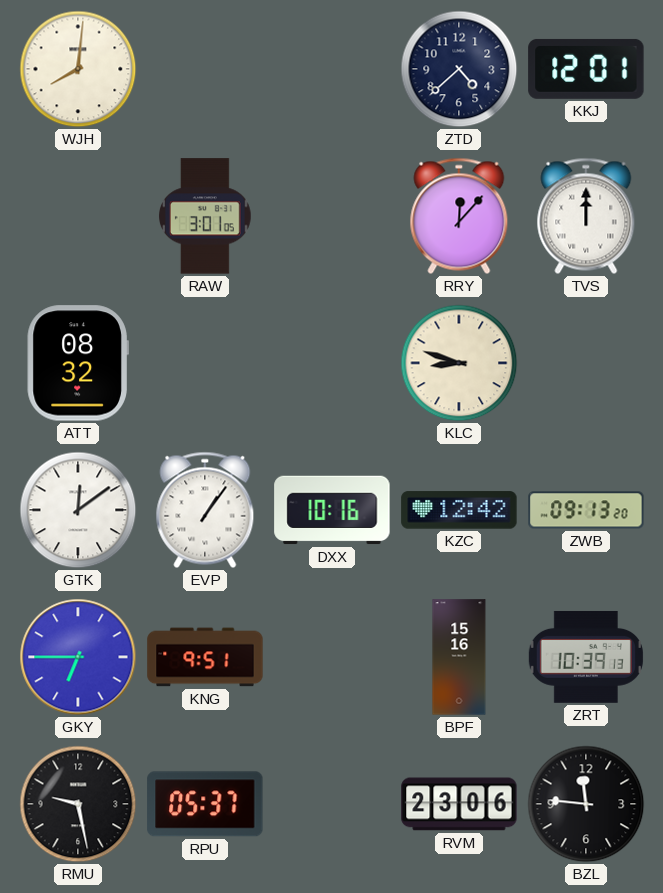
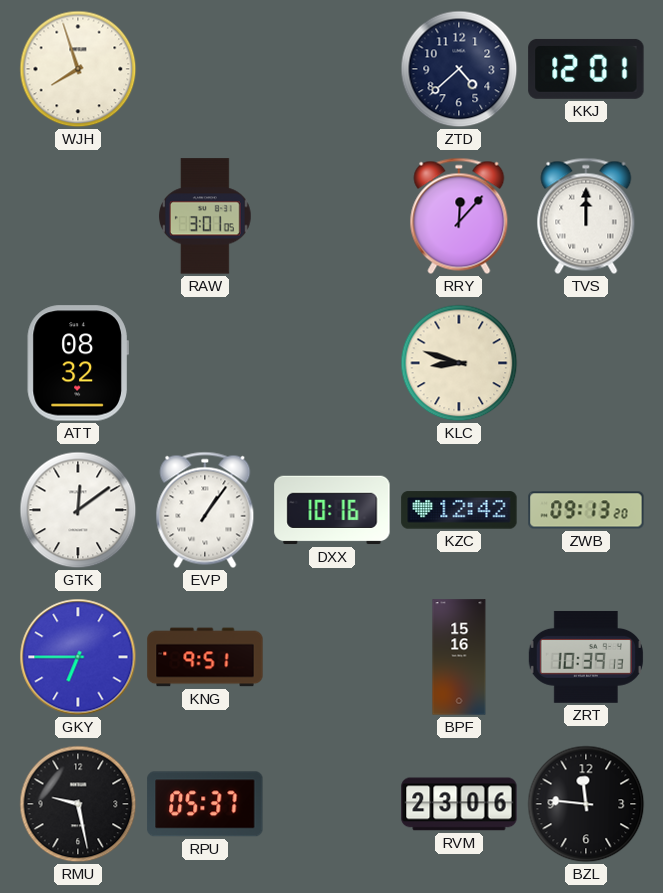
WJH: 8:01 -> 7:57
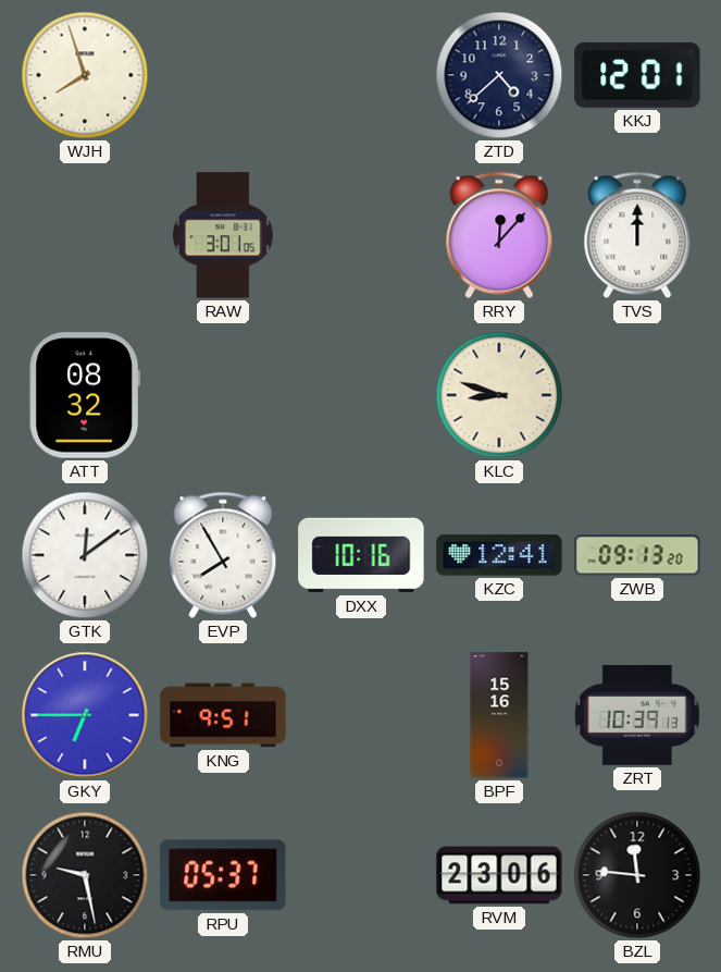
EVP: 1:06 -> 7:55
KZC: 12:42 -> 12:41
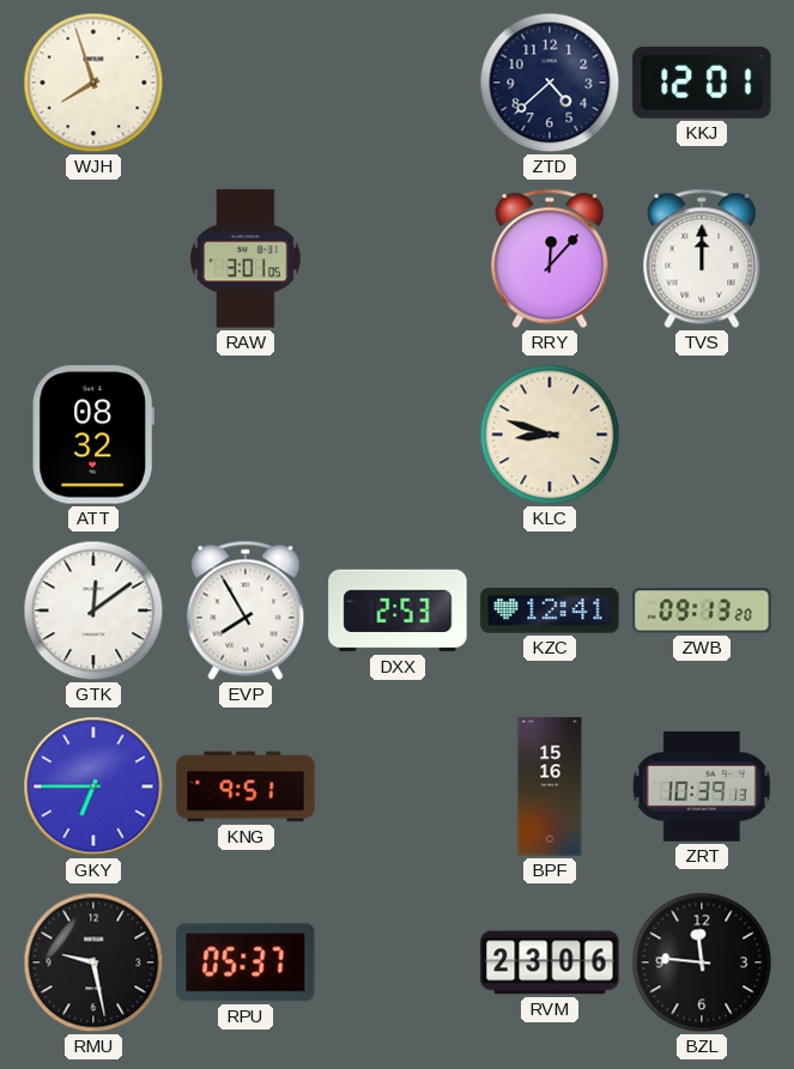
DXX: 10:16 -> 2:53
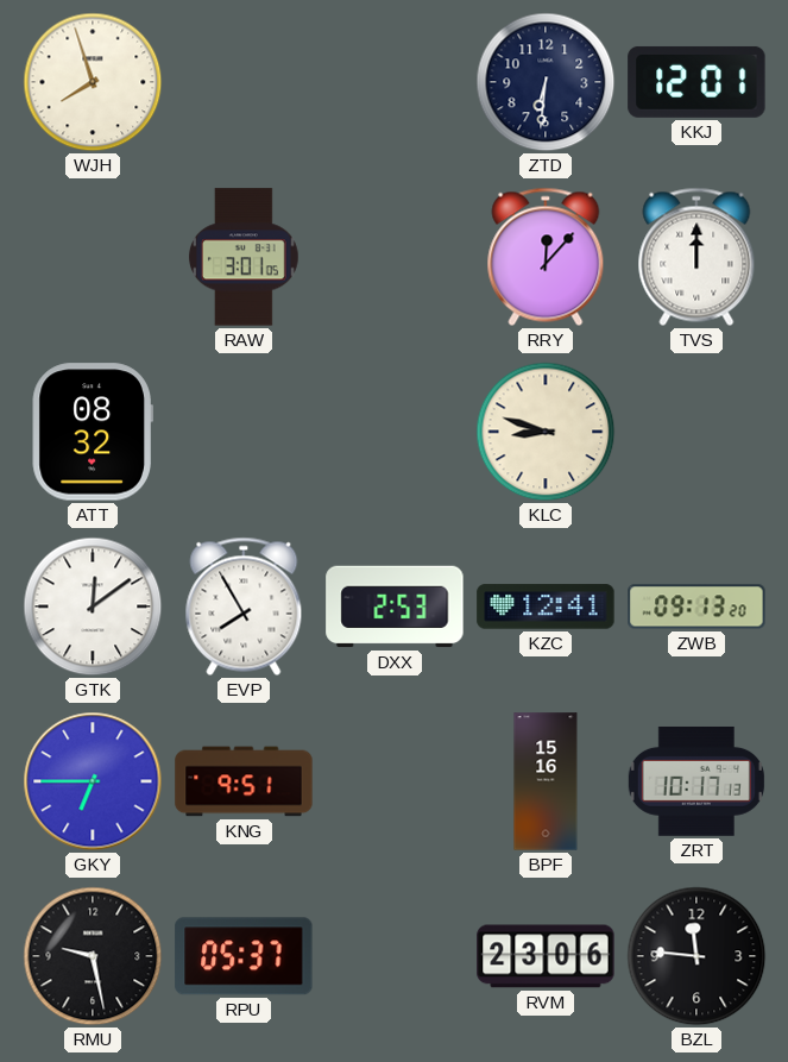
ZTD: 4:38 -> 6:31
ZRT: 10:39 -> 10:17
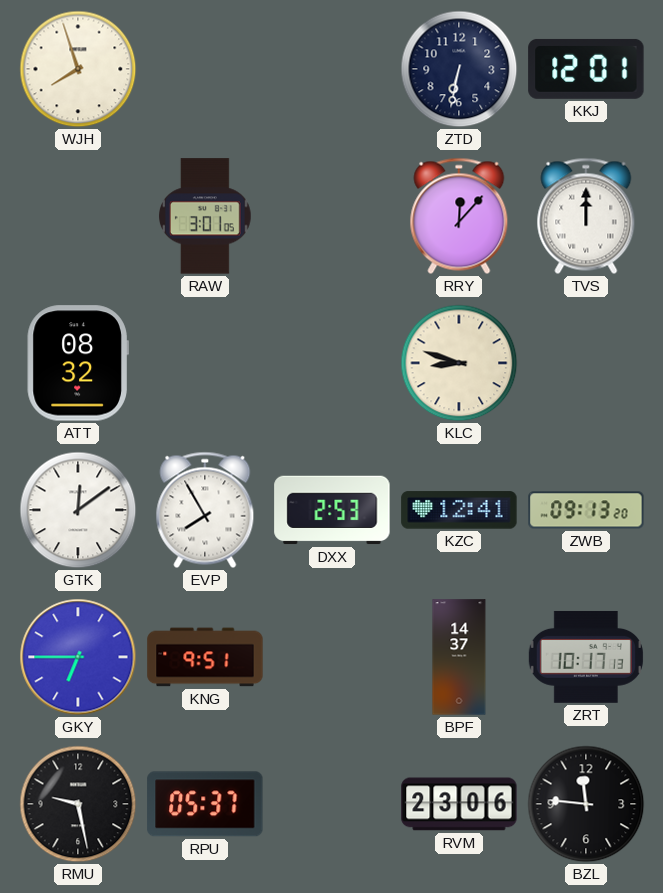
ZTD: 6:31 -> 6:32
BPF: 15:16 -> 14:37
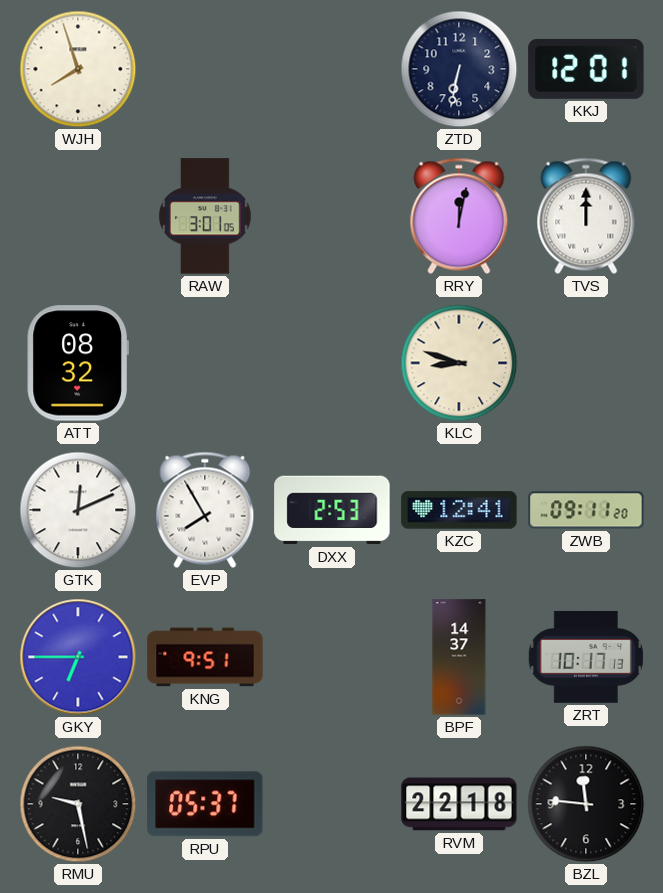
RRY: 12:07 -> 12:02
GTK: 12:09 -> 12:11
ZWB: 09:13 -> 09:11
RVM: 23:06 -> 22:18
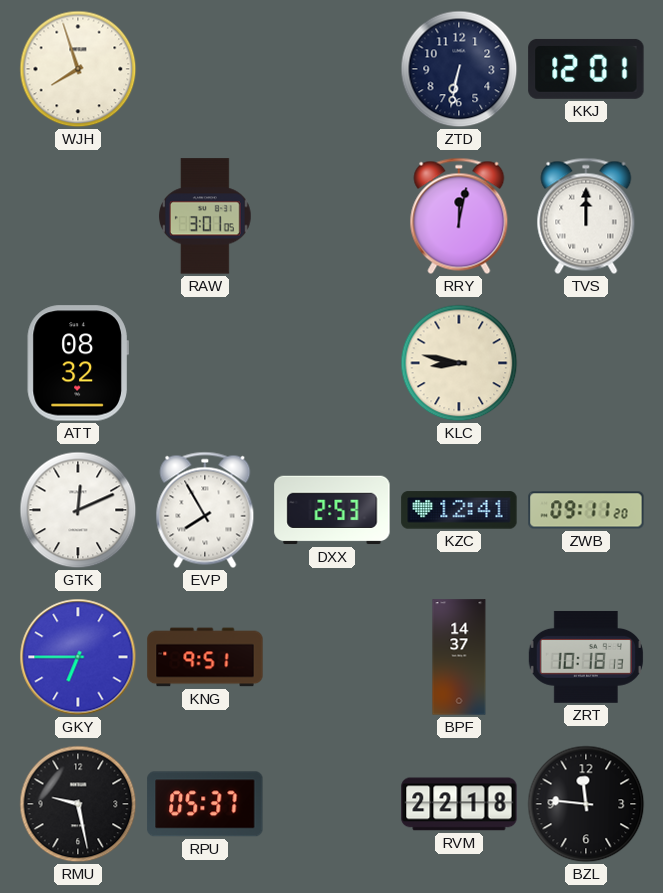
KLC: 8:48 -> 8:47
ZRT: 10:17 -> 10:18
